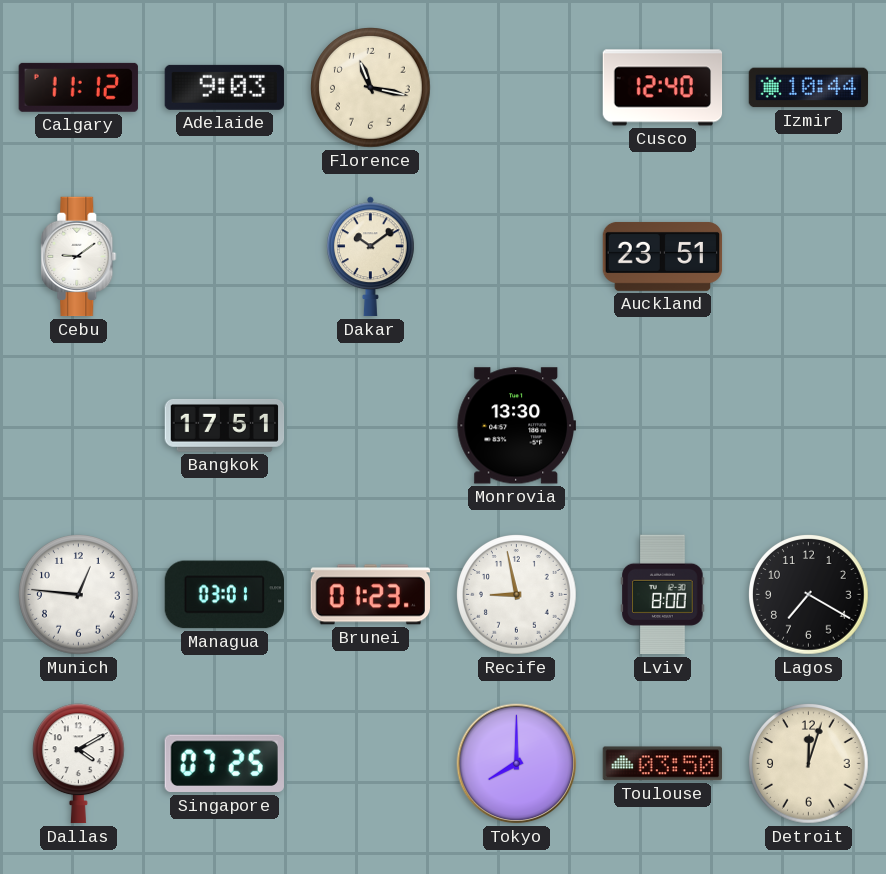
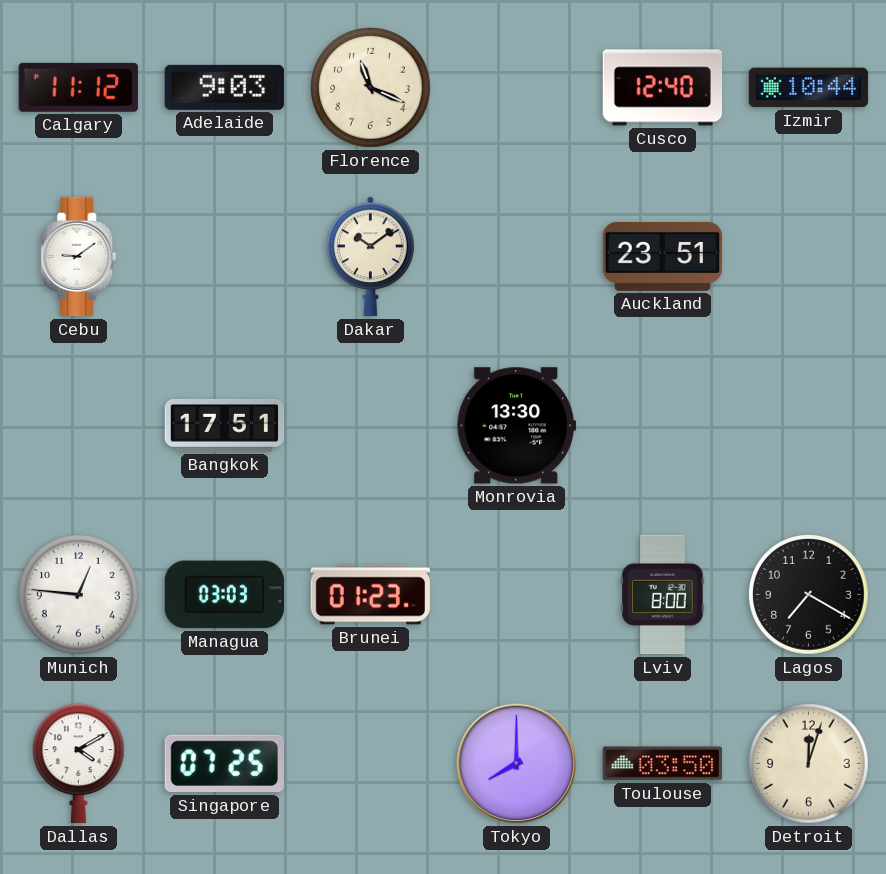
Florence: 11:17 -> 11:19
Managua: 03:01 -> 03:03
Recife: 8:58 -> none
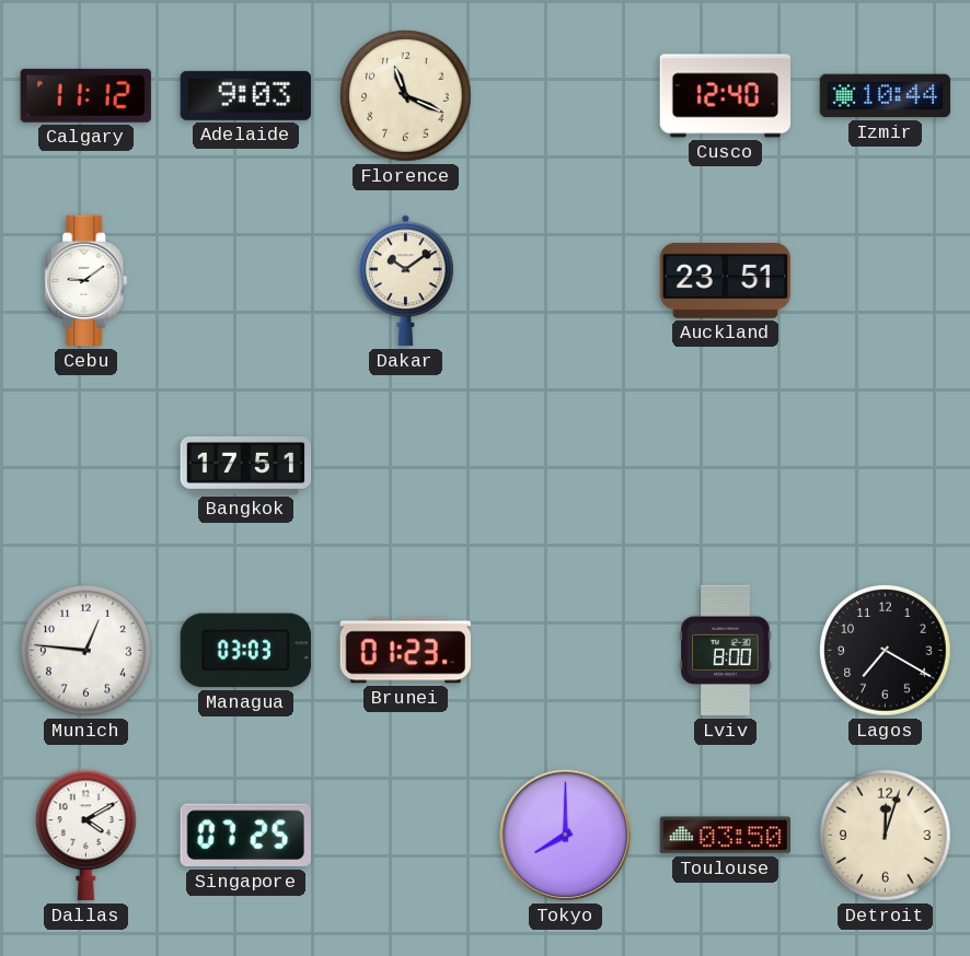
Monrovia: 13:30 -> none
